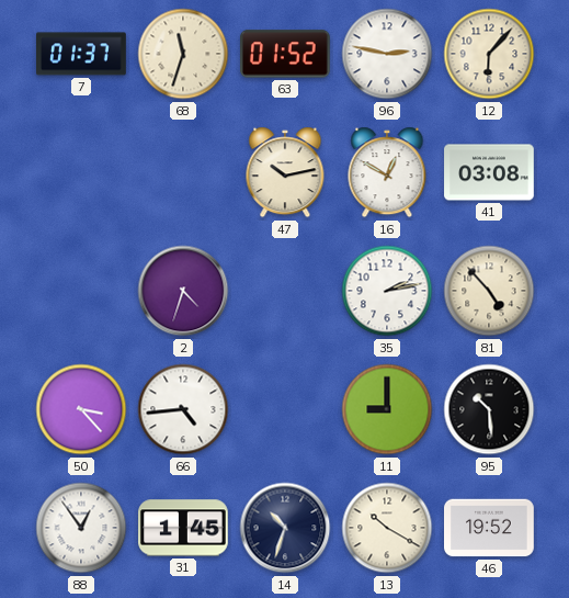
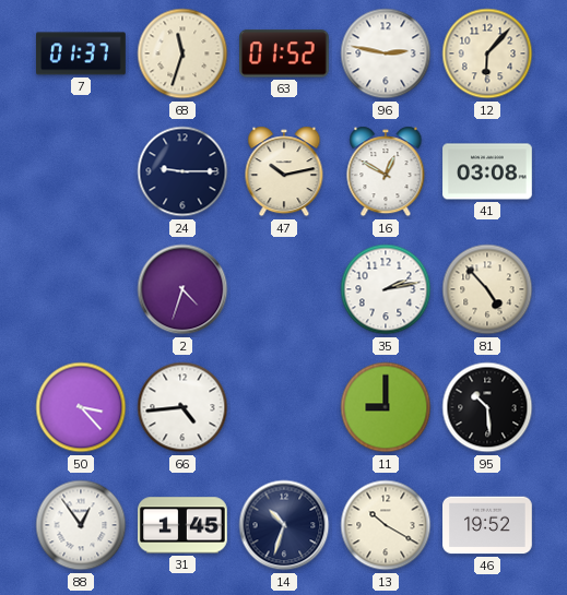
24: none -> 9:15
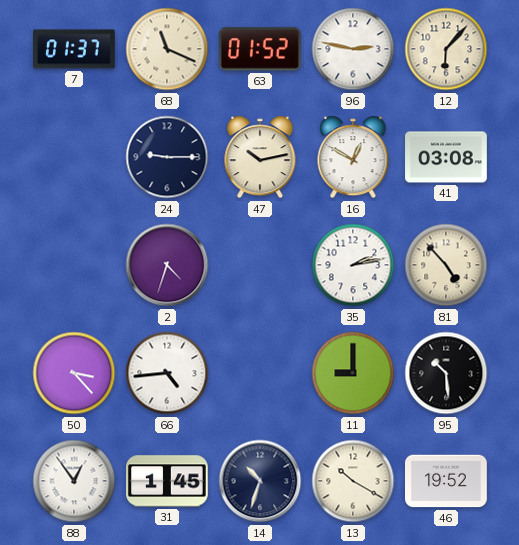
68: 11:33 -> 11:19
